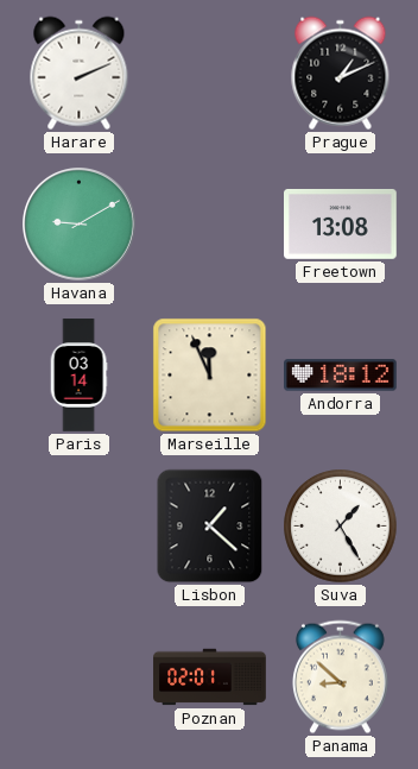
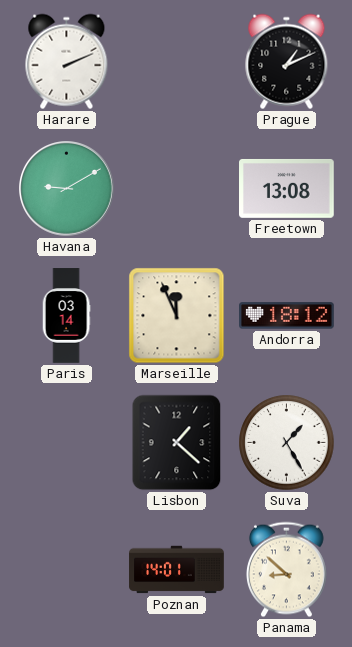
Poznan: 02:01 -> 14:01
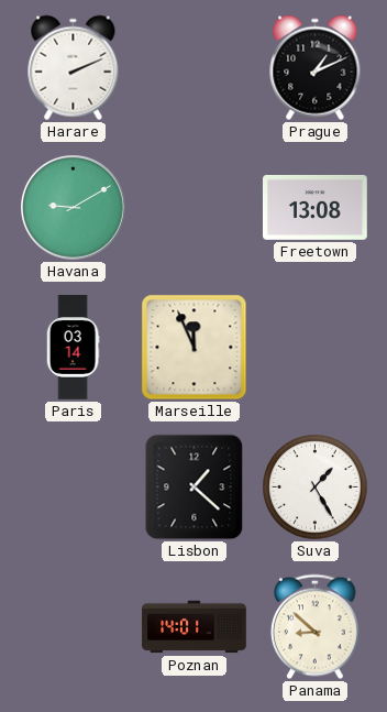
Andorra: 18:12 -> none
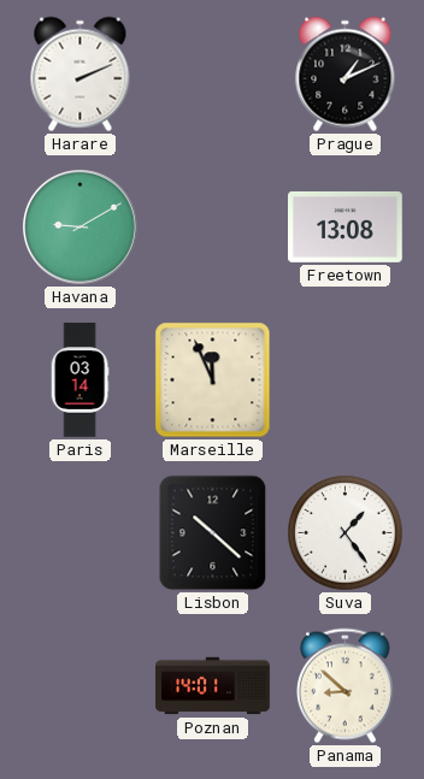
Lisbon: 1:22 -> 10:22
Suva: 1:25 -> 1:24
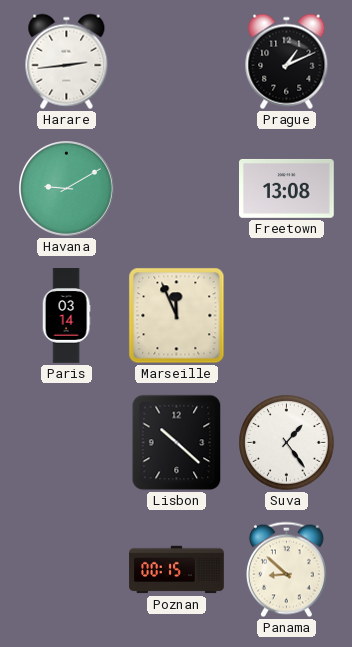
Harare: 2:11 -> 2:44
Poznan: 14:01 -> 00:15
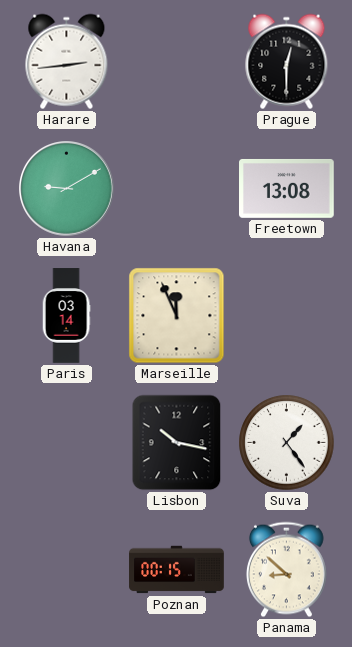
Prague: 1:11 -> 12:30
Lisbon: 10:22 -> 10:17
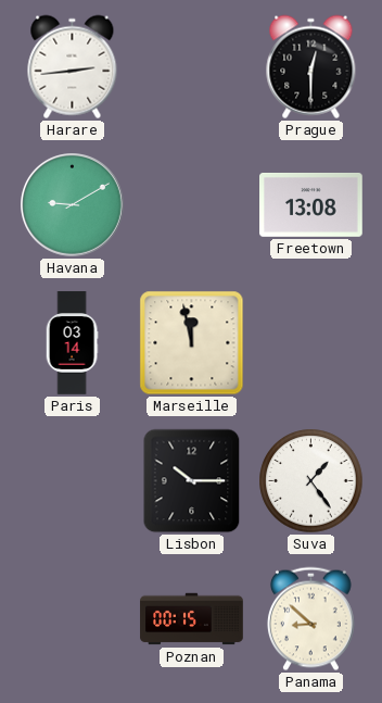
Marseille: 11:56 -> 11:58
Lisbon: 10:17 -> 10:15
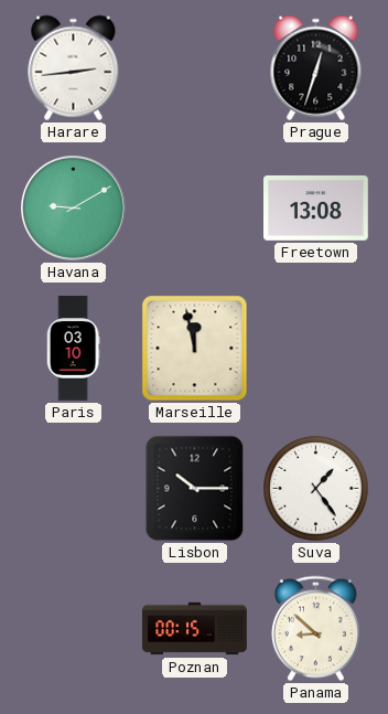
Prague: 12:30 -> 12:33
Paris: 03:14 -> 03:10
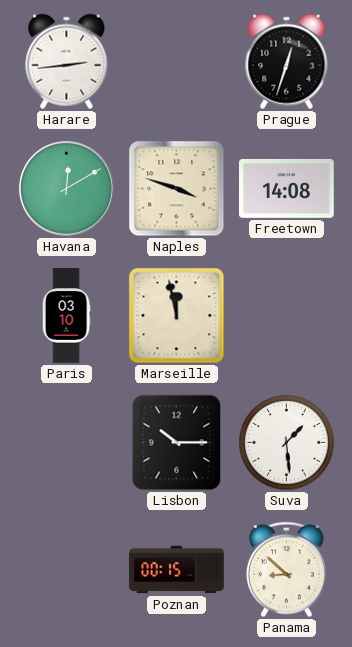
Havana: 9:10 -> 12:10
Naples: none -> 3:48
Freetown: 13:08 -> 14:08
Suva: 1:24 -> 1:29
